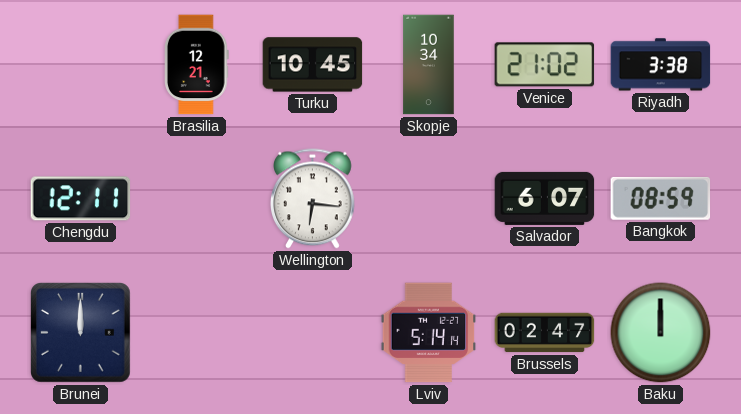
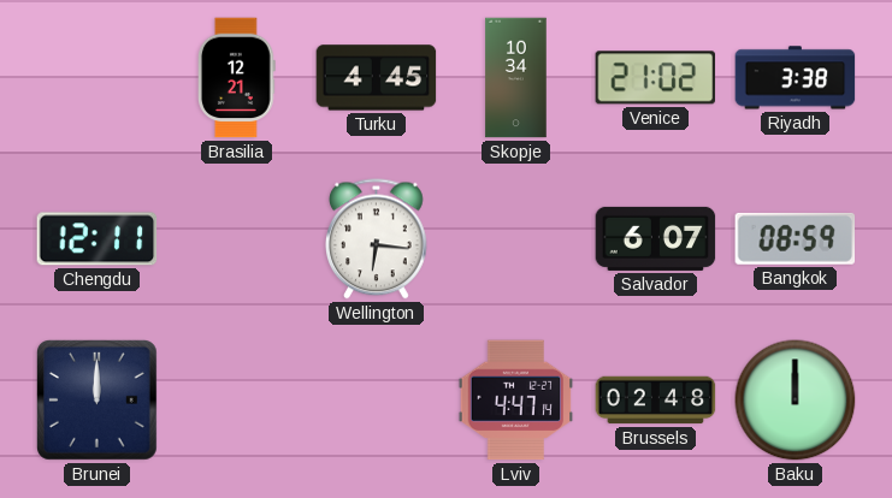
Turku: 10:45 -> 4:45
Lviv: 5:14 -> 4:47
Brussels: 02:47 -> 02:48
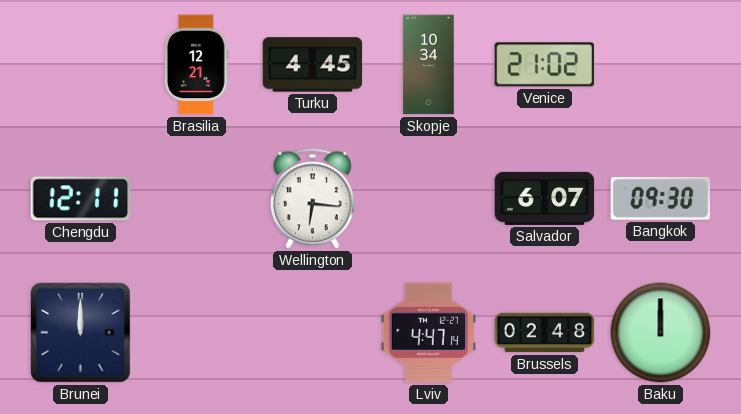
Riyadh: 3:38 -> none
Bangkok: 08:59 -> 09:30
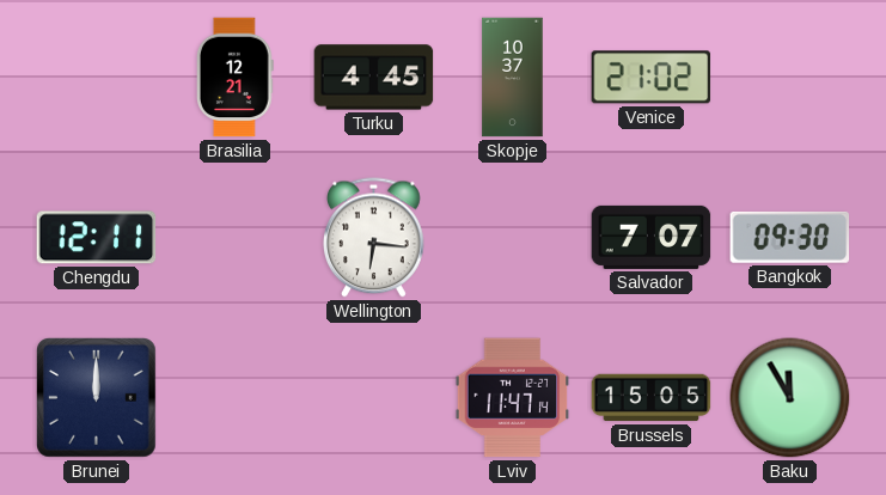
Skopje: 10:34 -> 10:37
Salvador: 6:07 -> 7:07
Lviv: 4:47 -> 11:47
Brussels: 02:48 -> 15:05
Baku: 12:00 -> 11:55
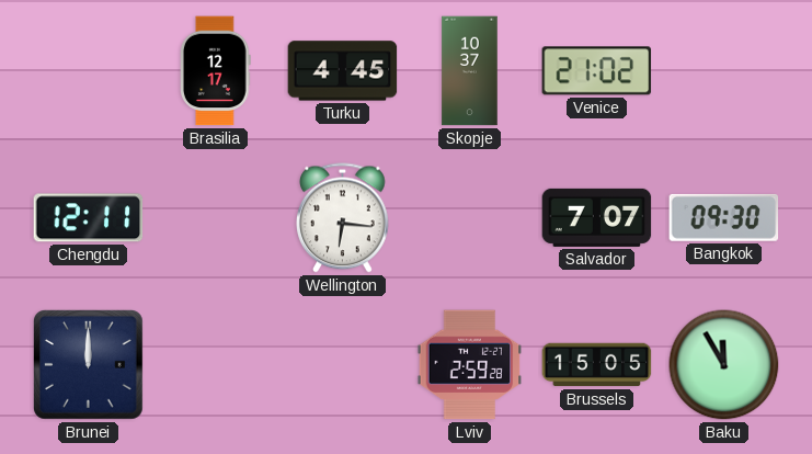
Brasilia: 12:21 -> 12:17
Lviv: 11:47 -> 2:59
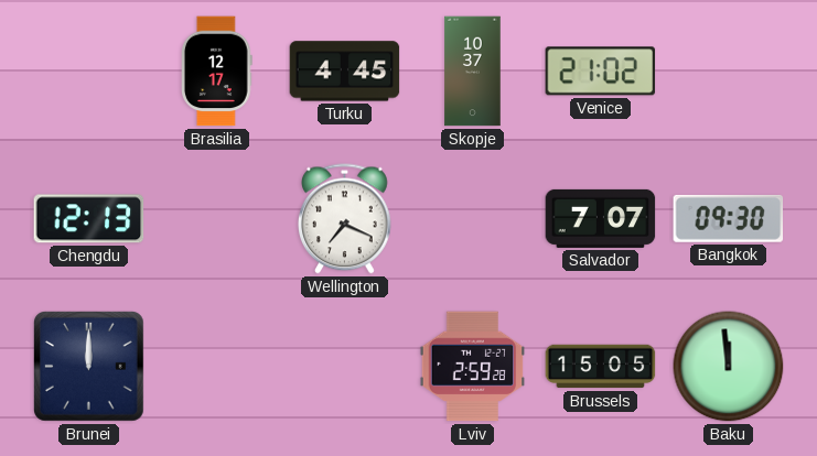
Chengdu: 12:11 -> 12:13
Wellington: 6:16 -> 7:19
Baku: 11:55 -> 11:59
